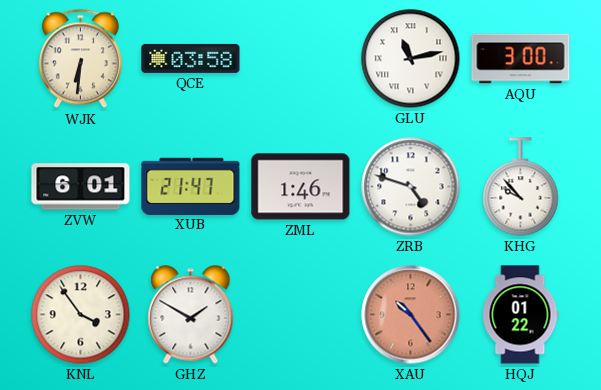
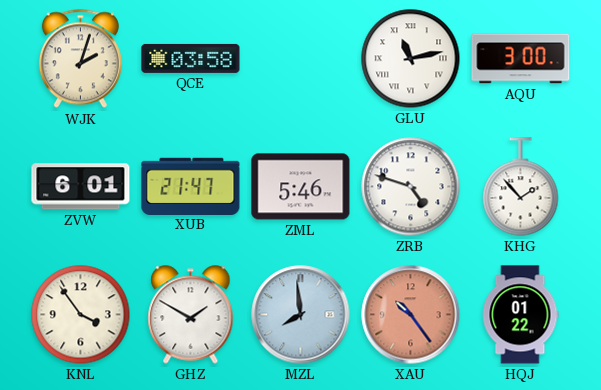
WJK: 6:31 -> 2:03
ZML: 1:46 -> 5:46
KHG: 9:53 -> 1:53
MZL: none -> 7:59
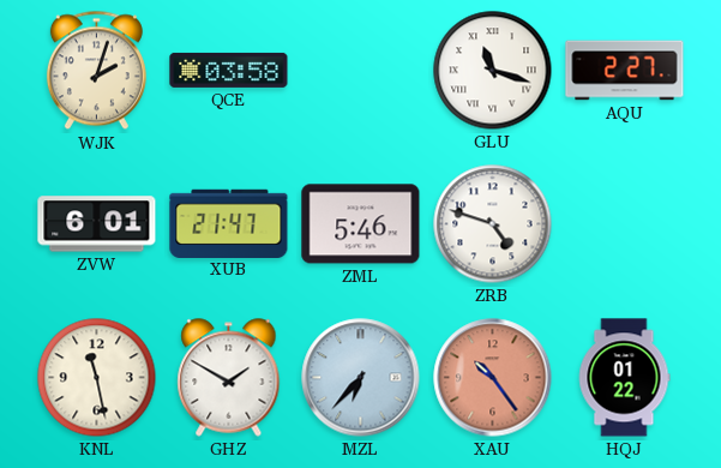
GLU: 11:13 -> 11:18
AQU: 3:00 -> 2:27
KHG: 1:53 -> none
KNL: 3:54 -> 11:28
MZL: 7:59 -> 6:37
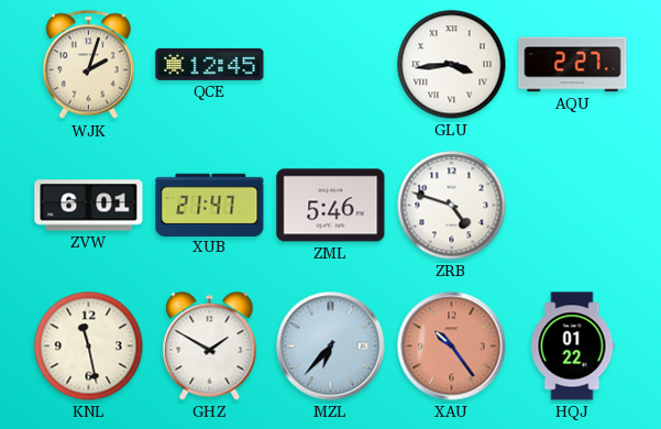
QCE: 03:58 -> 12:45
GLU: 11:18 -> 3:44
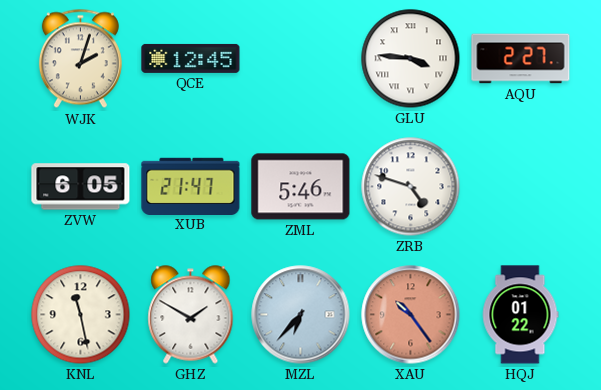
GLU: 3:44 -> 3:46
ZVW: 6:01 -> 6:05
